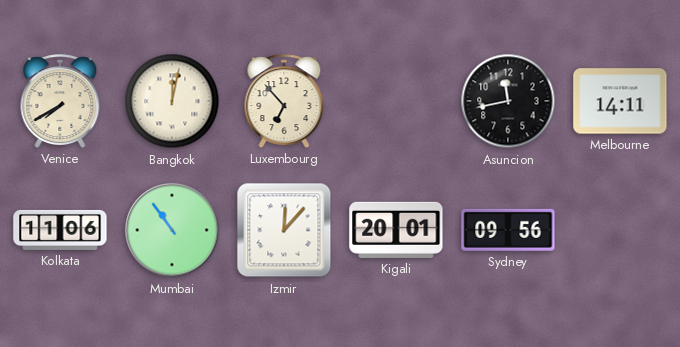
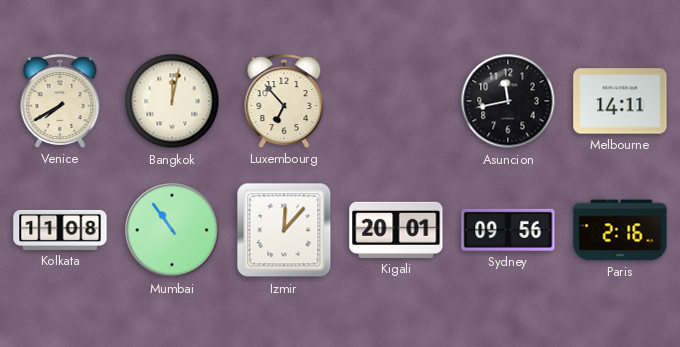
Kolkata: 11:06 -> 11:08
Paris: none -> 2:16
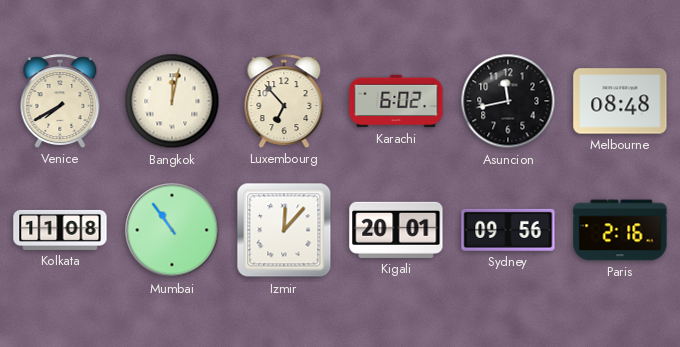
Karachi: none -> 6:02
Melbourne: 14:11 -> 08:48
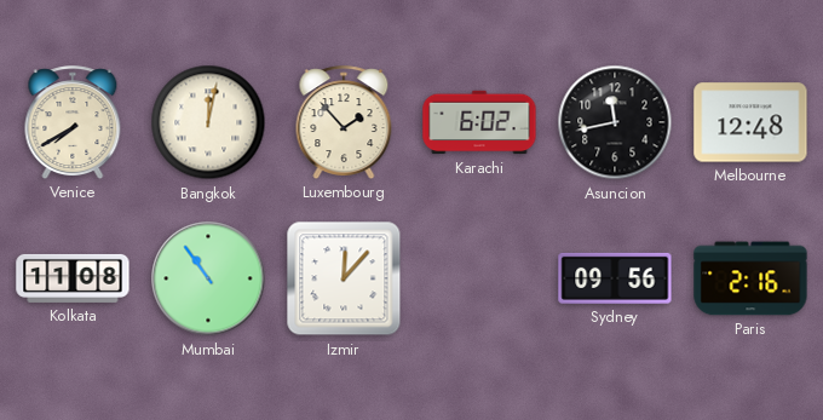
Luxembourg: 6:53 -> 1:53
Melbourne: 08:48 -> 12:48
Kigali: 20:01 -> none
